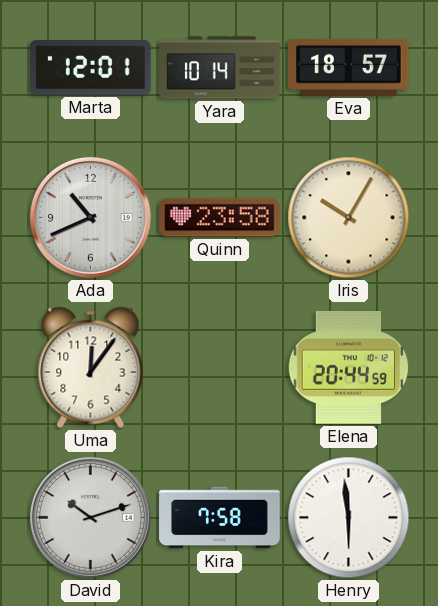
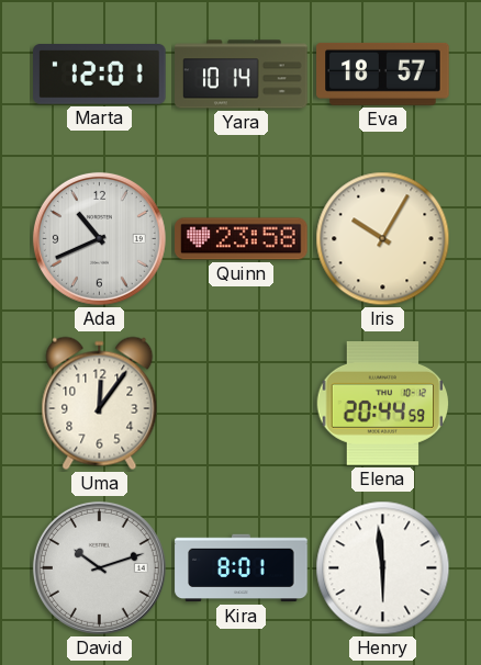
Kira: 7:58 -> 8:01
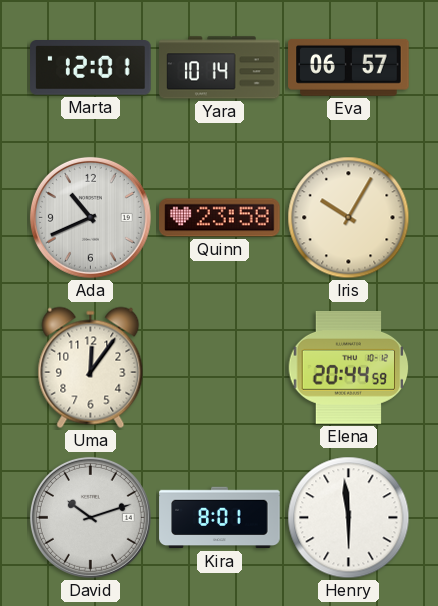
Eva: 18:57 -> 06:57
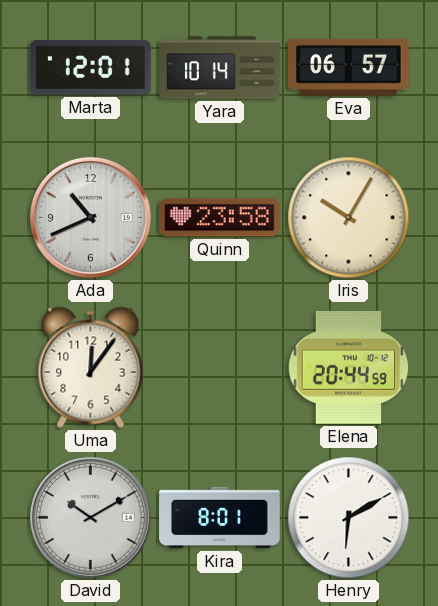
David: 10:12 -> 10:10
Henry: 5:59 -> 6:10
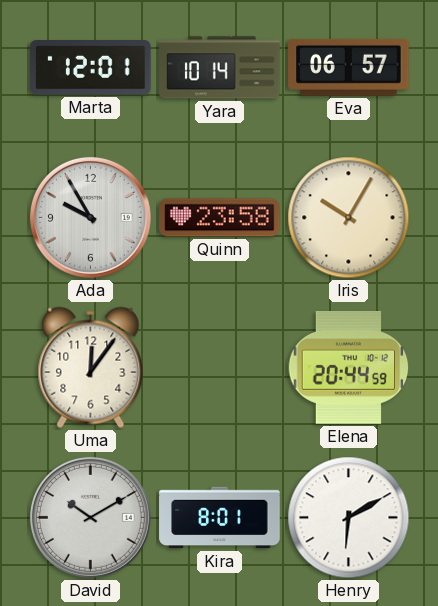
Ada: 10:41 -> 9:55
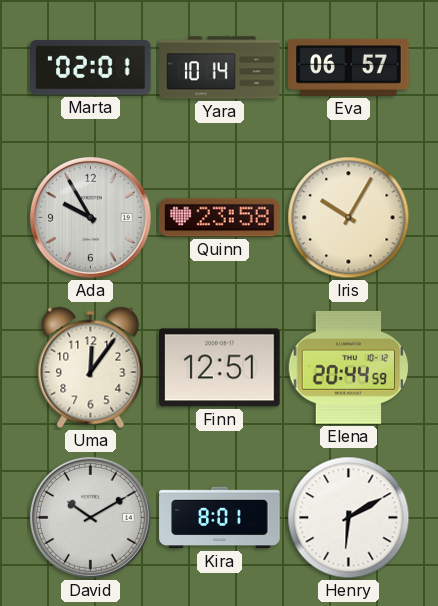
Marta: 12:01 -> 02:01
Finn: none -> 12:51
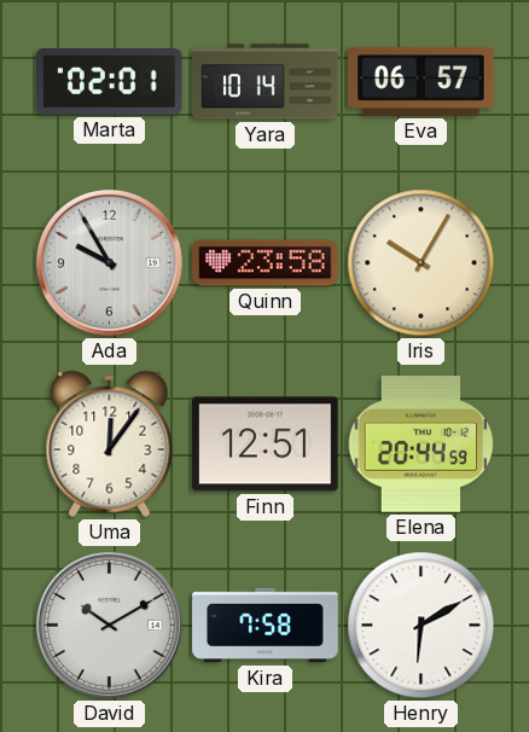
Kira: 8:01 -> 7:58
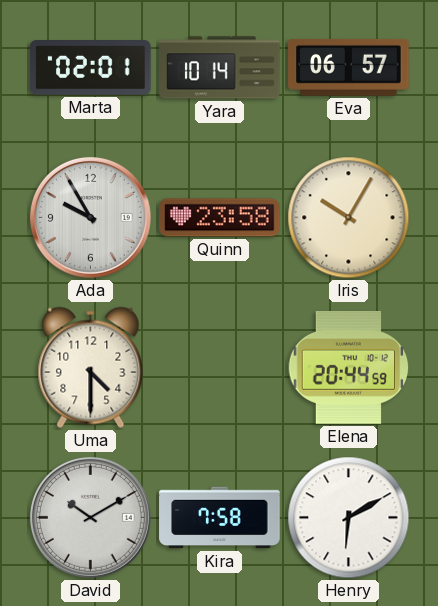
Uma: 12:06 -> 4:30
Finn: 12:51 -> none
